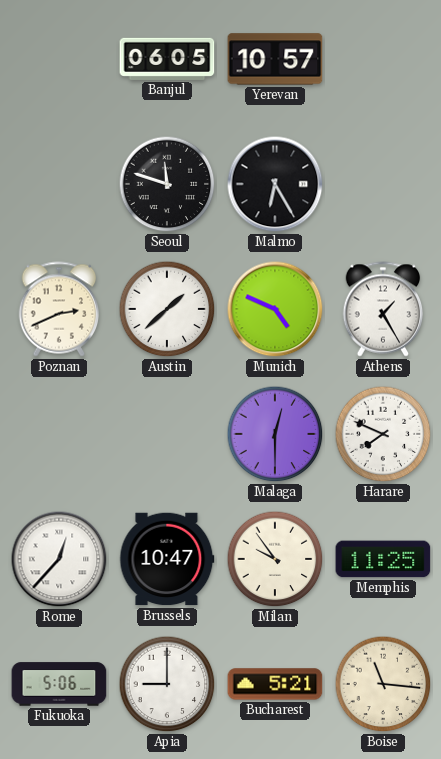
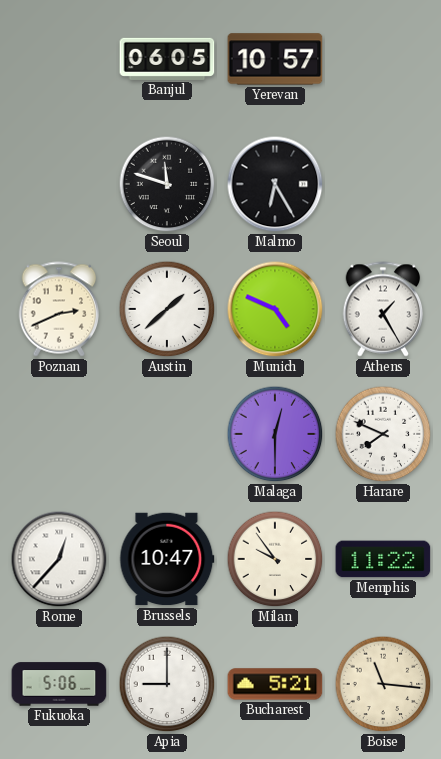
Memphis: 11:25 -> 11:22
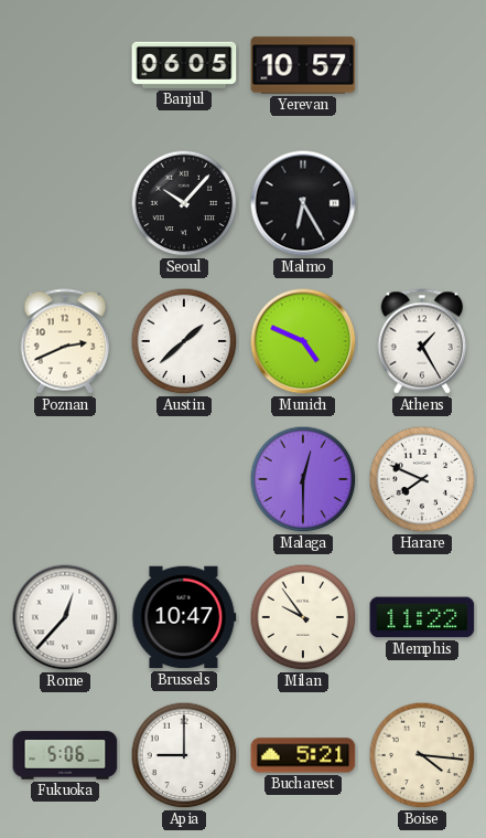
Seoul: 11:48 -> 10:07
Boise: 11:16 -> 4:16
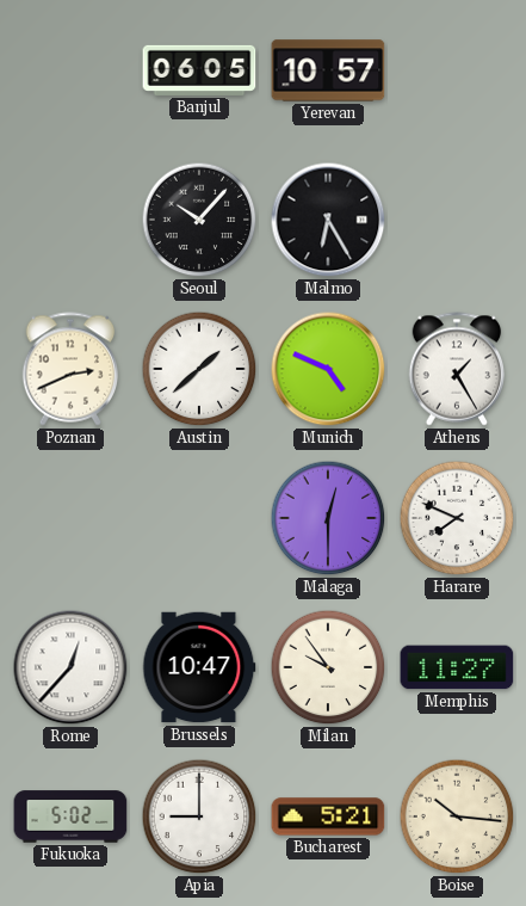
Memphis: 11:22 -> 11:27
Fukuoka: 5:06 -> 5:02
Boise: 4:16 -> 10:16
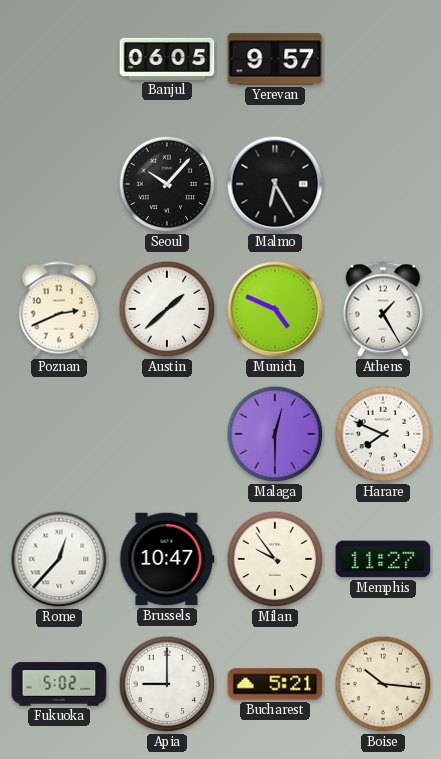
Yerevan: 10:57 -> 9:57
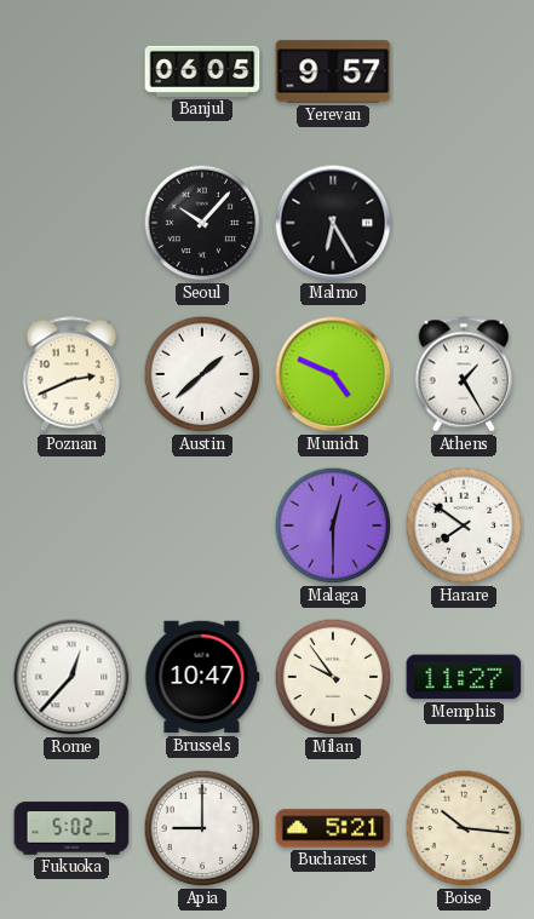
Harare: 7:49 -> 7:51
